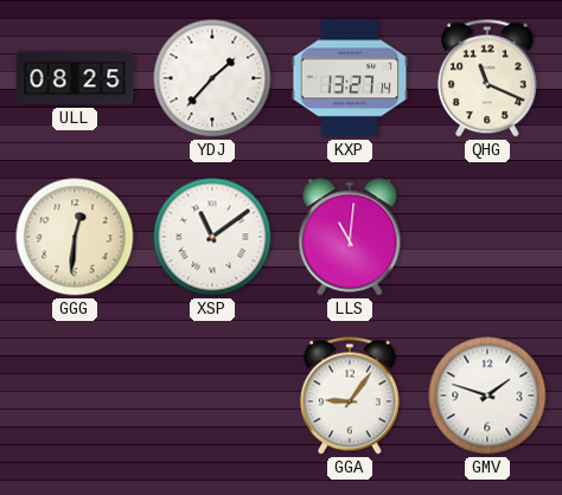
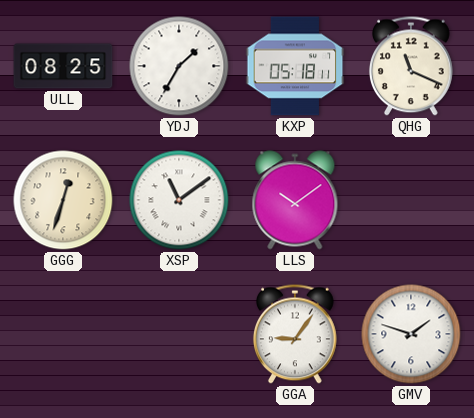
YDJ: 1:37 -> 1:35
KXP: 13:27 -> 05:18
GGG: 12:31 -> 12:33
LLS: 11:01 -> 10:09
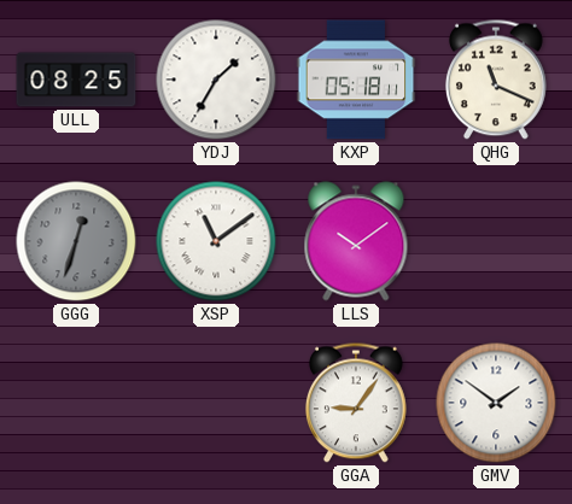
GGG dial: cream -> grey
GMV: 1:48 -> 1:51
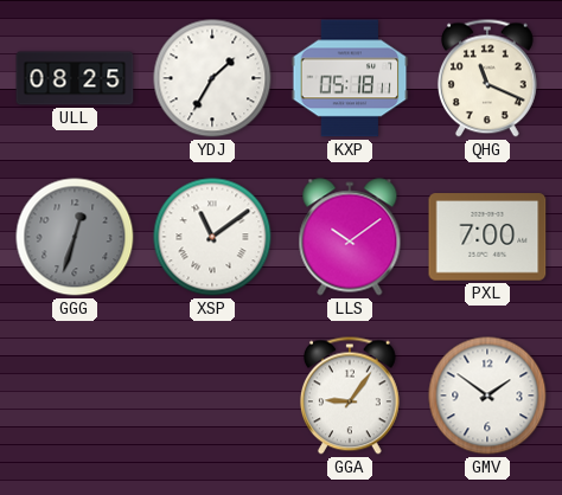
PXL: none -> 7:00
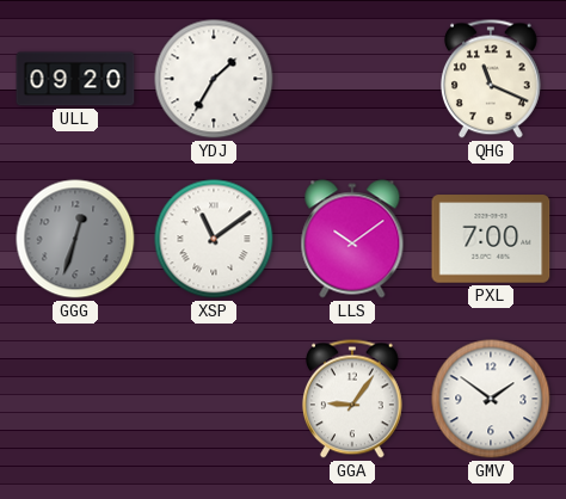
ULL: 08:25 -> 09:20
KXP: 05:18 -> none
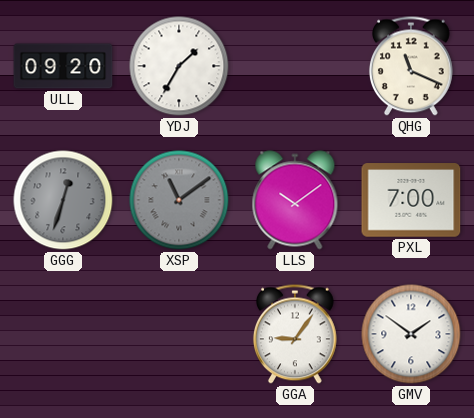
XSP dial: white -> grey
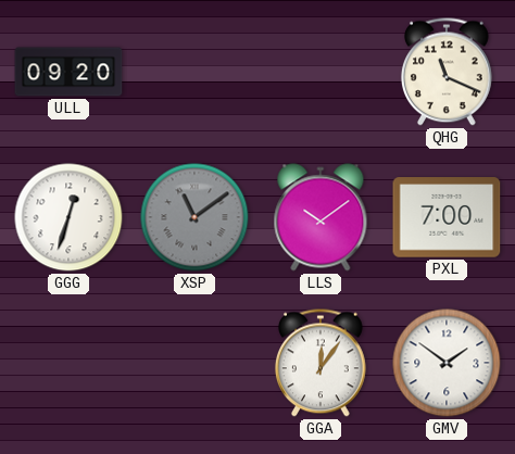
YDJ: 1:35 -> none
GGG dial: grey -> white
GGA: 9:06 -> 12:06
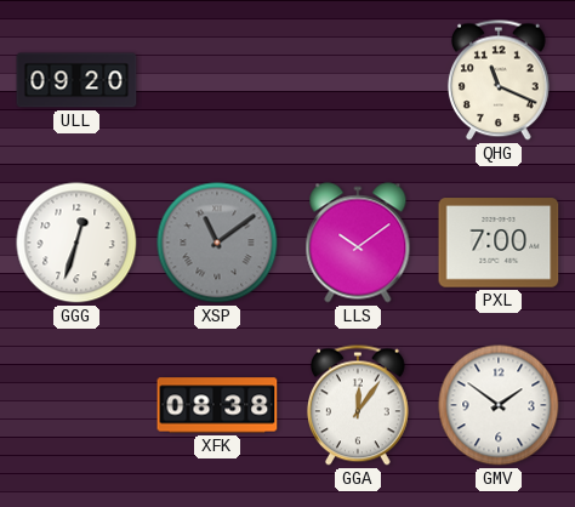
XFK: none -> 08:38
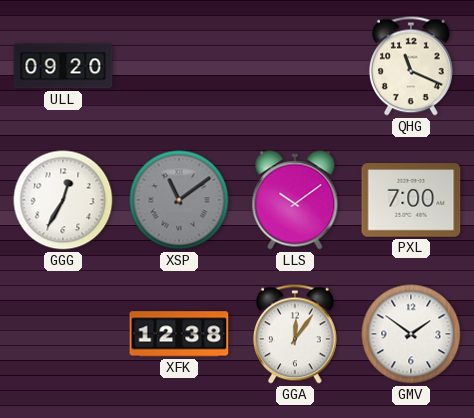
GGG: 12:33 -> 12:35
XFK: 08:38 -> 12:38
